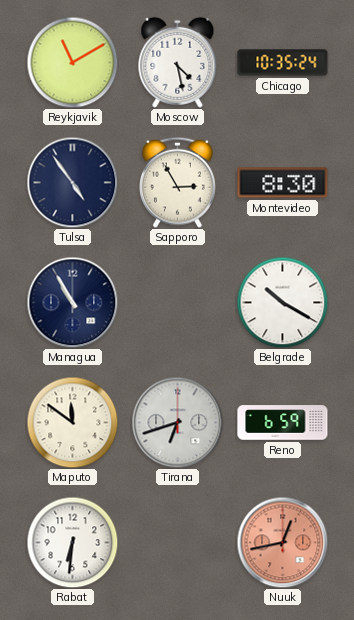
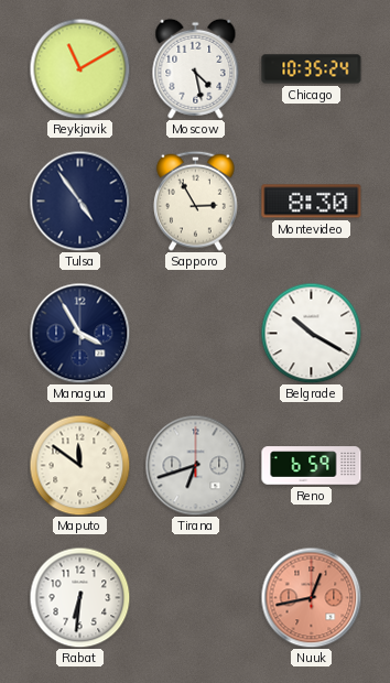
Managua: 10:55 -> 3:55
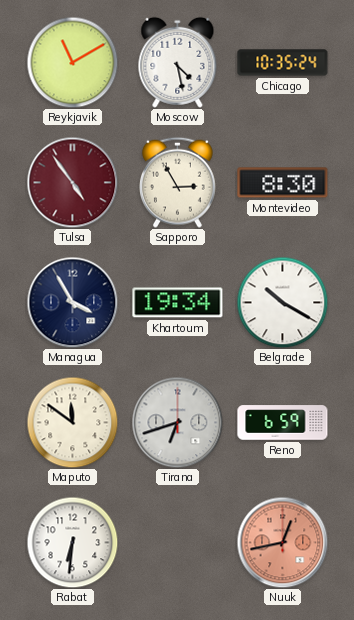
Tulsa dial: navy -> burgundy
Khartoum: none -> 19:34
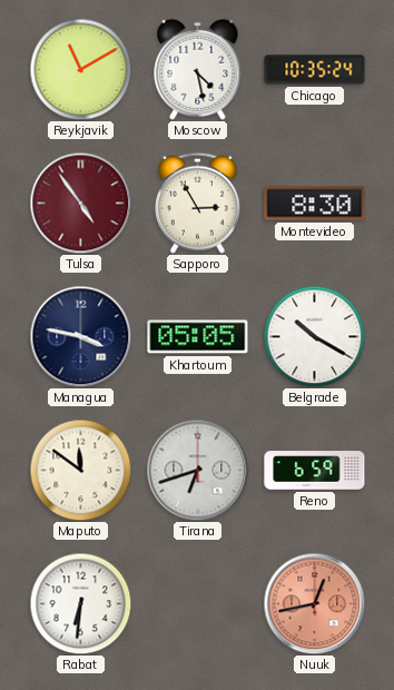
Managua: 3:55 -> 3:47
Khartoum: 19:34 -> 05:05
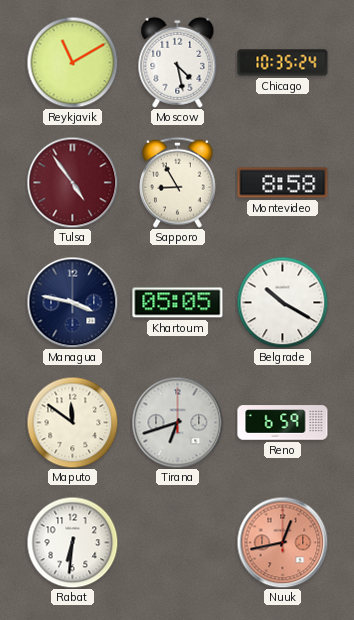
Sapporo: 2:55 -> 8:55
Montevideo: 8:30 -> 8:58
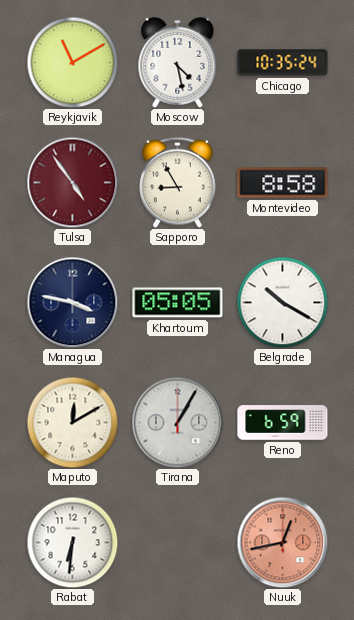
Maputo: 11:51 -> 12:10
Tirana: 6:42 -> 1:05
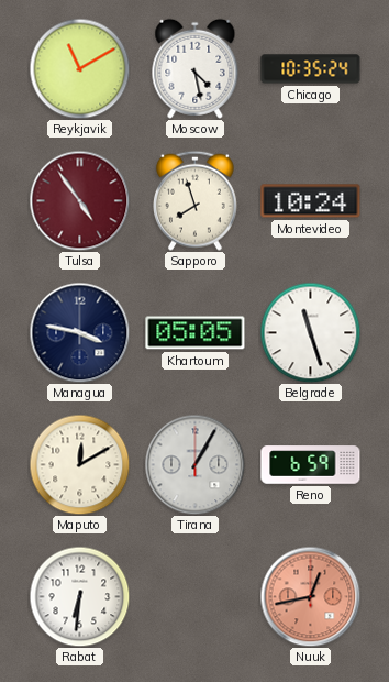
Sapporo: 8:55 -> 7:57
Montevideo: 8:58 -> 10:24
Belgrade: 10:20 -> 11:27
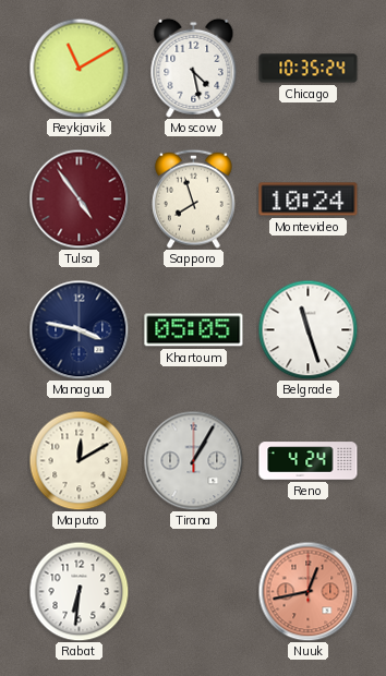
Reno: 6:59 -> 4:24
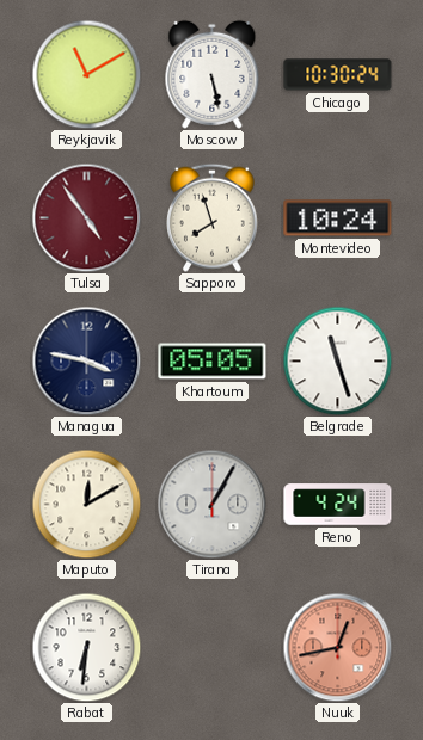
Moscow: 4:28 -> 5:28
Chicago: 10:35 -> 10:30
